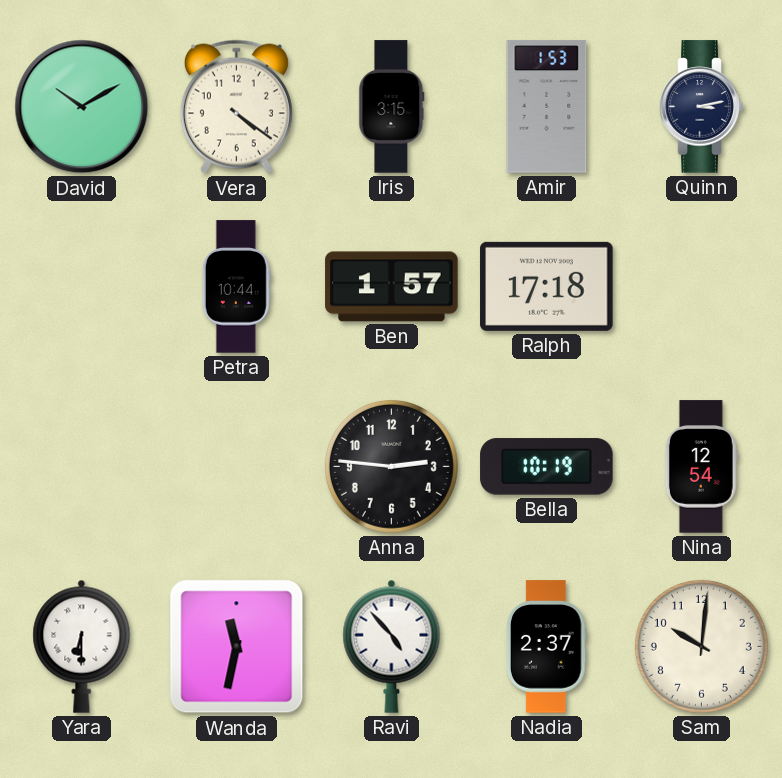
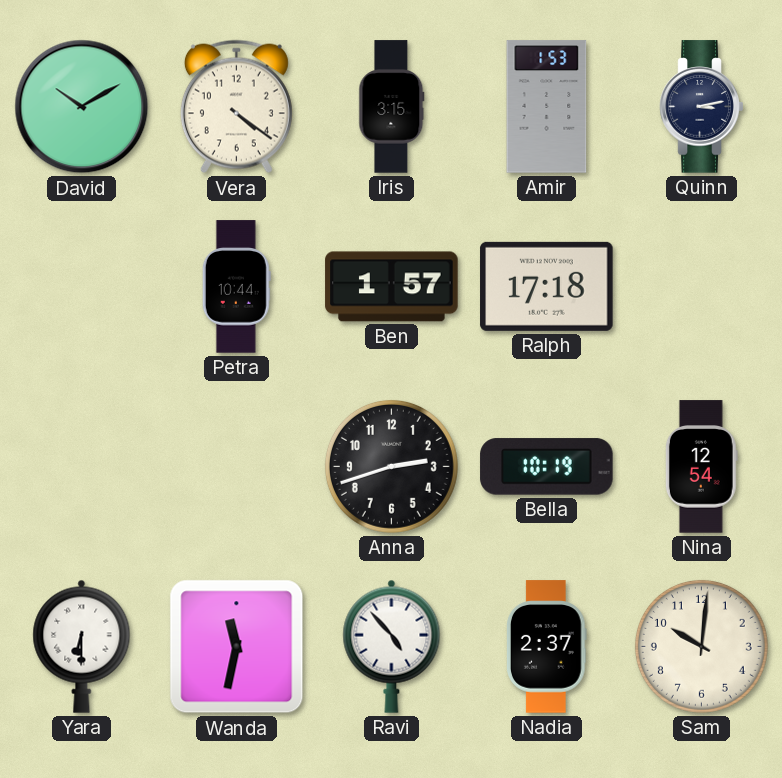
Anna: 2:46 -> 2:42
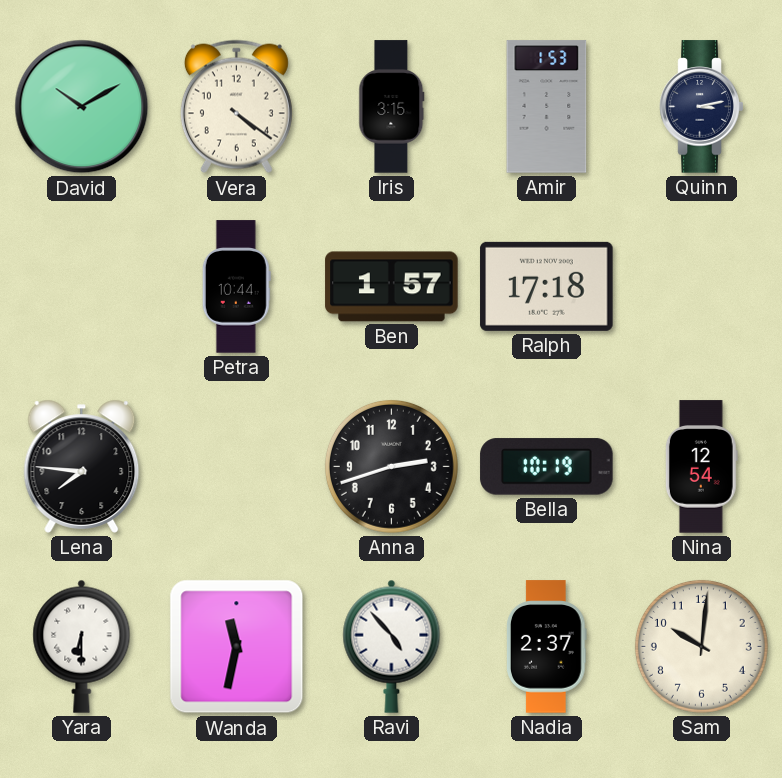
Lena: none -> 7:46
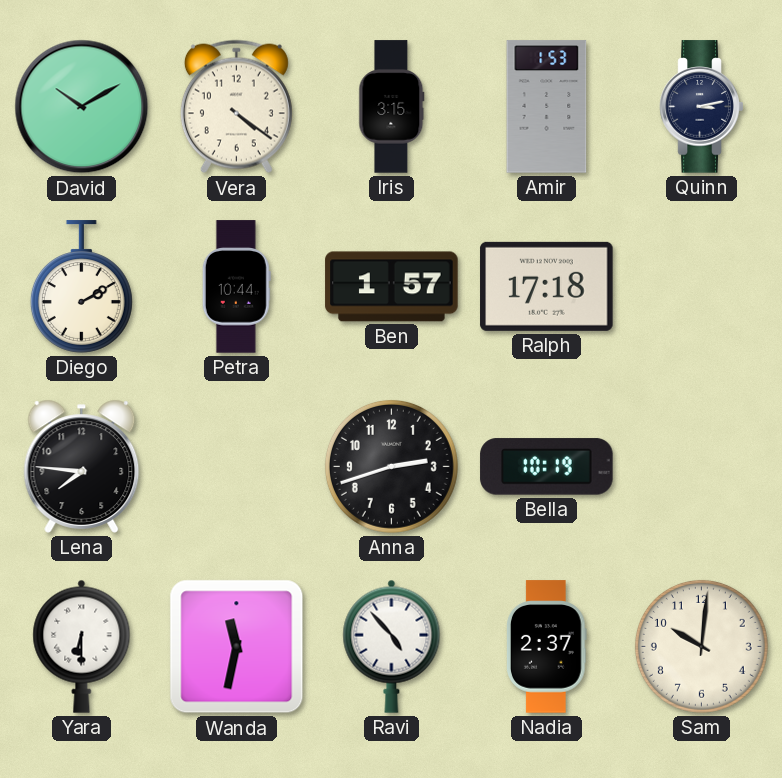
Diego: none -> 2:10
Nina: 12:54 -> none
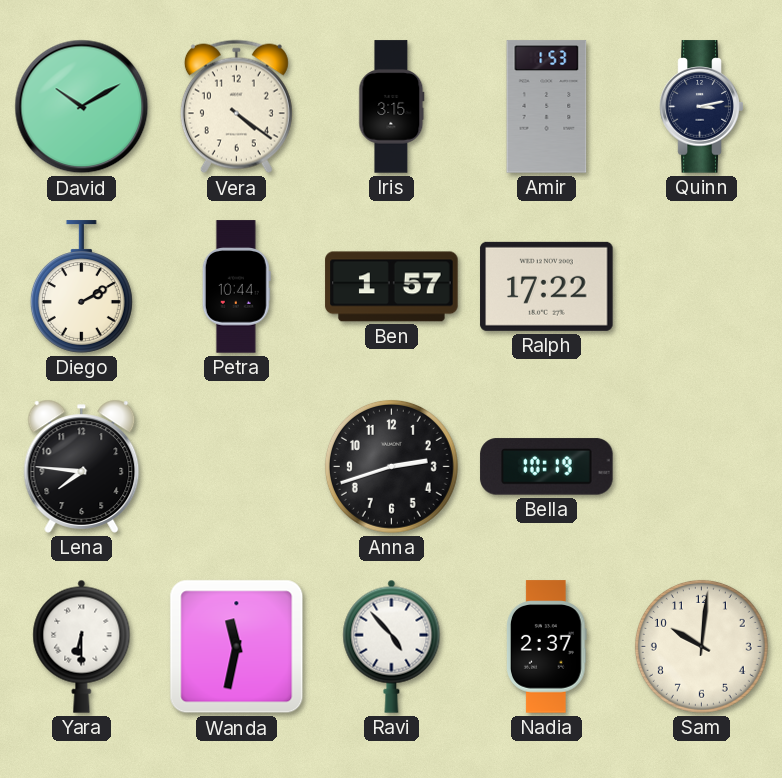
Ralph: 17:18 -> 17:22
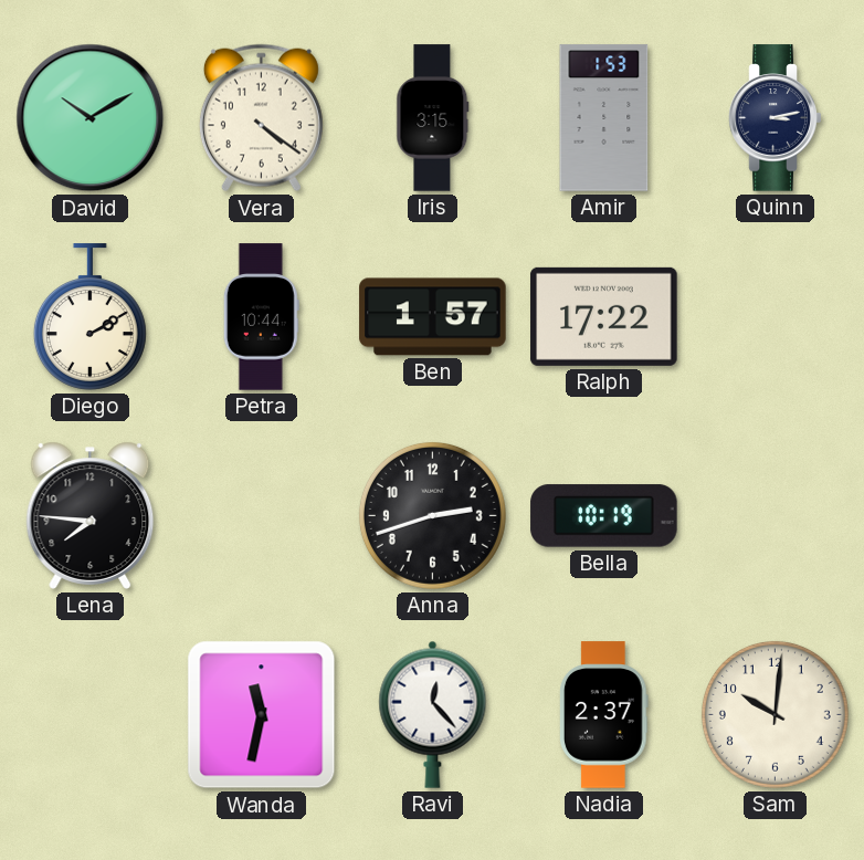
Yara: 6:30 -> none
Ravi: 4:53 -> 12:23
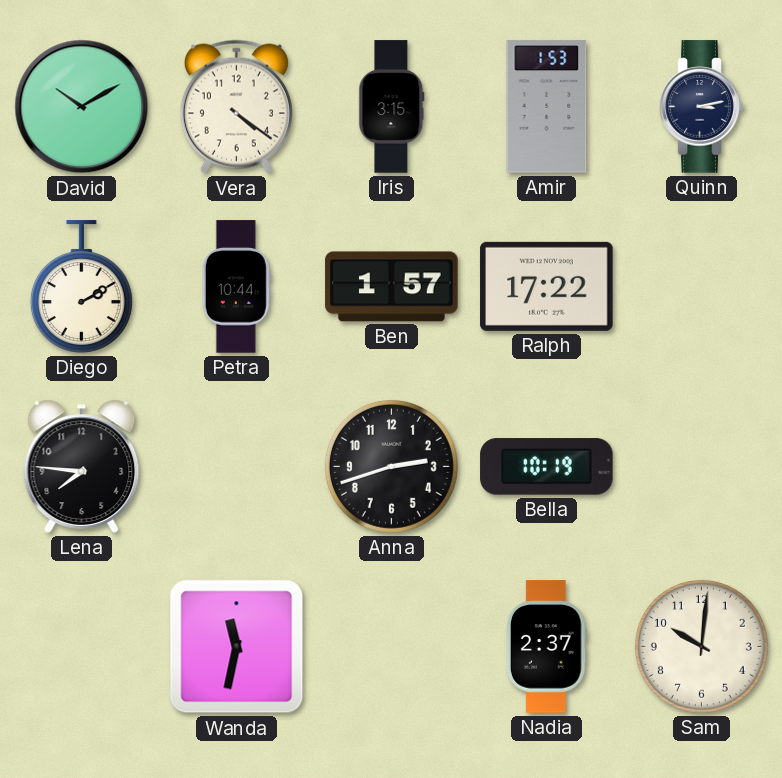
Ravi: 12:23 -> none
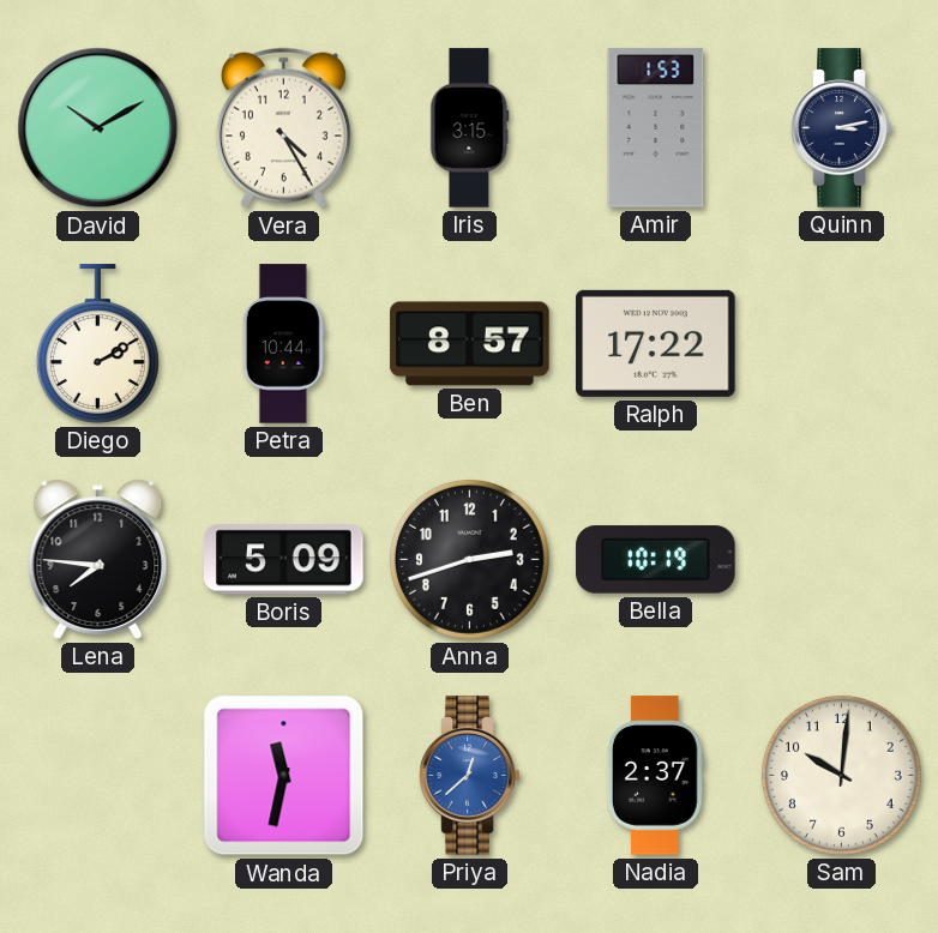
Vera: 4:21 -> 4:25
Ben: 1:57 -> 8:57
Boris: none -> 5:09
Priya: none -> 12:38
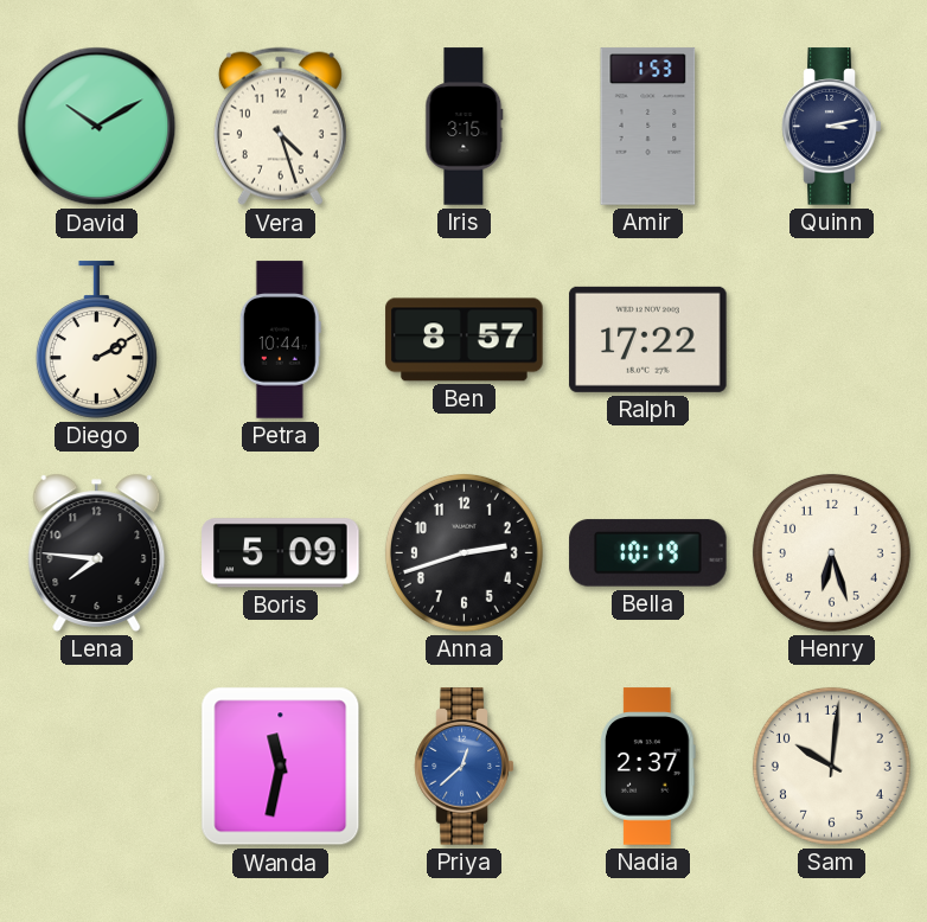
Vera: 4:25 -> 4:27
Henry: none -> 6:27
